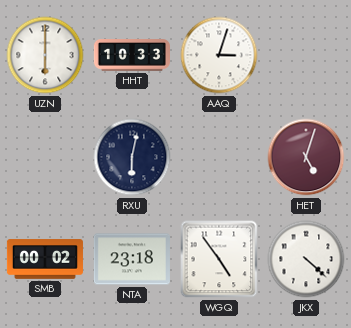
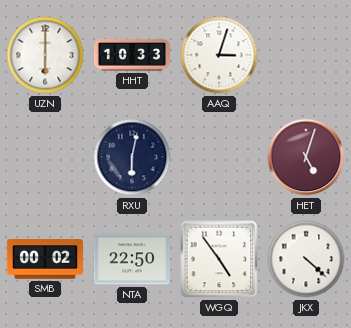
NTA: 23:18 -> 22:50
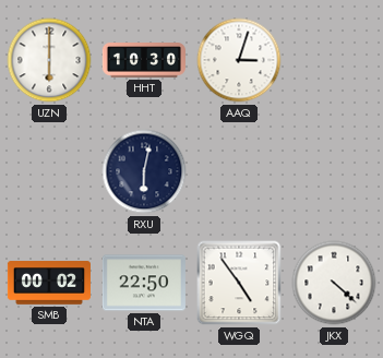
HHT: 10:33 -> 10:30
HET: 5:03 -> none
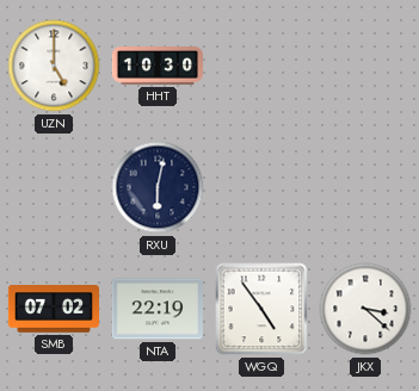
UZN: 6:00 -> 5:00
AAQ: 3:03 -> none
SMB: 00:02 -> 07:02
NTA: 22:50 -> 22:19
JKX: 4:22 -> 3:22
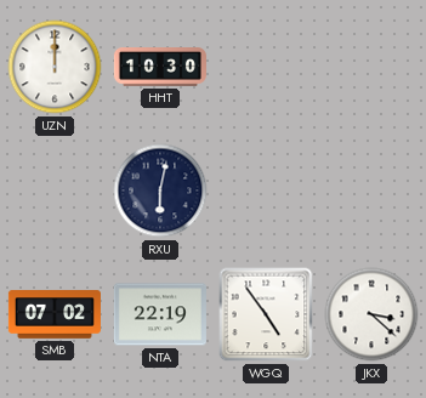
UZN: 5:00 -> 12:00
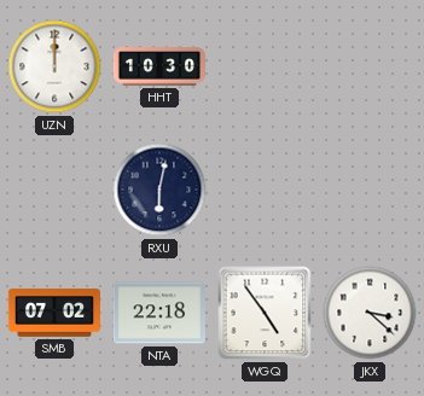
NTA: 22:19 -> 22:18
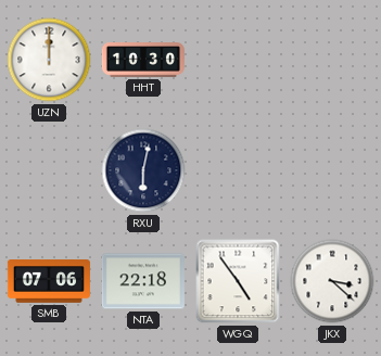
SMB: 07:02 -> 07:06
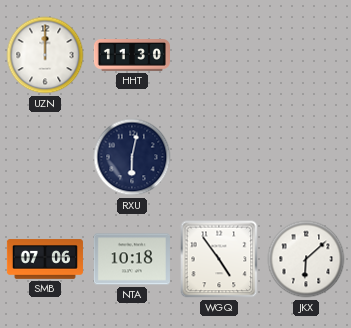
HHT: 10:30 -> 11:30
NTA: 22:18 -> 10:18
JKX: 3:22 -> 6:08
